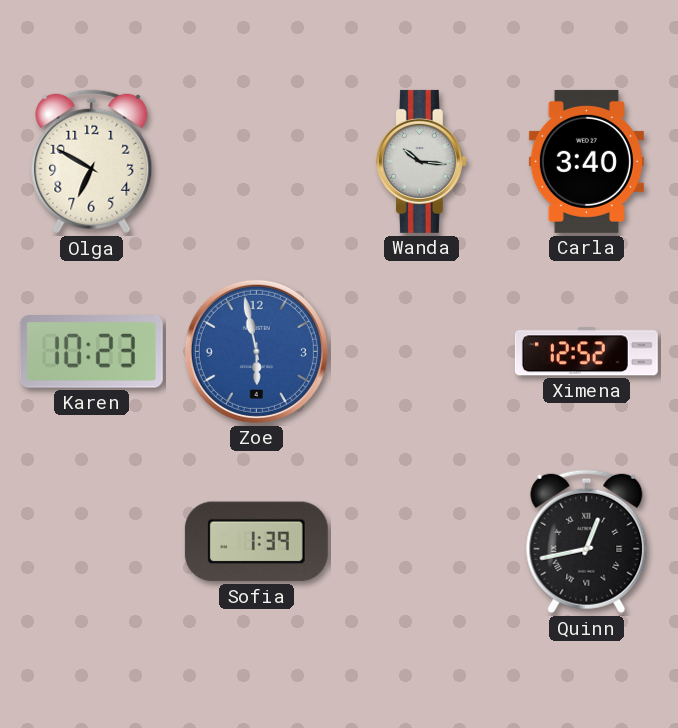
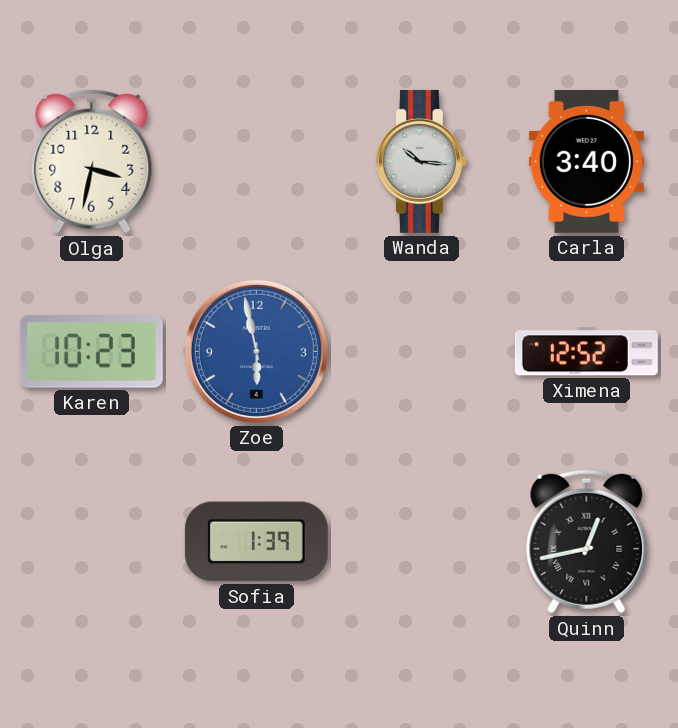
Olga: 6:50 -> 3:32
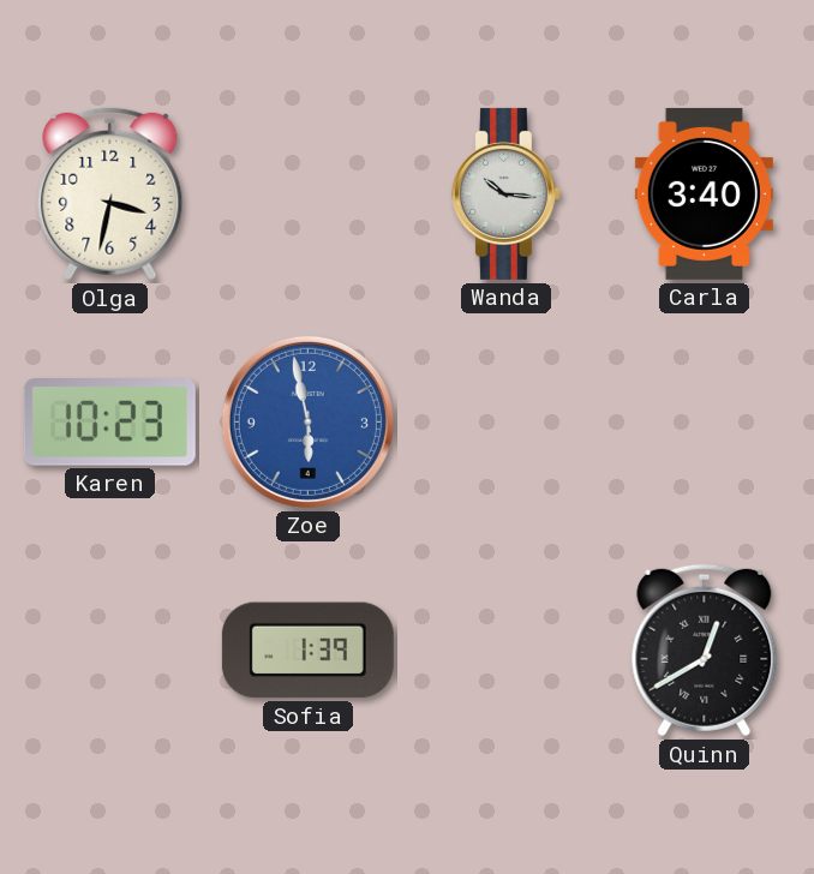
Ximena: 12:52 -> none
Quinn: 12:43 -> 12:40
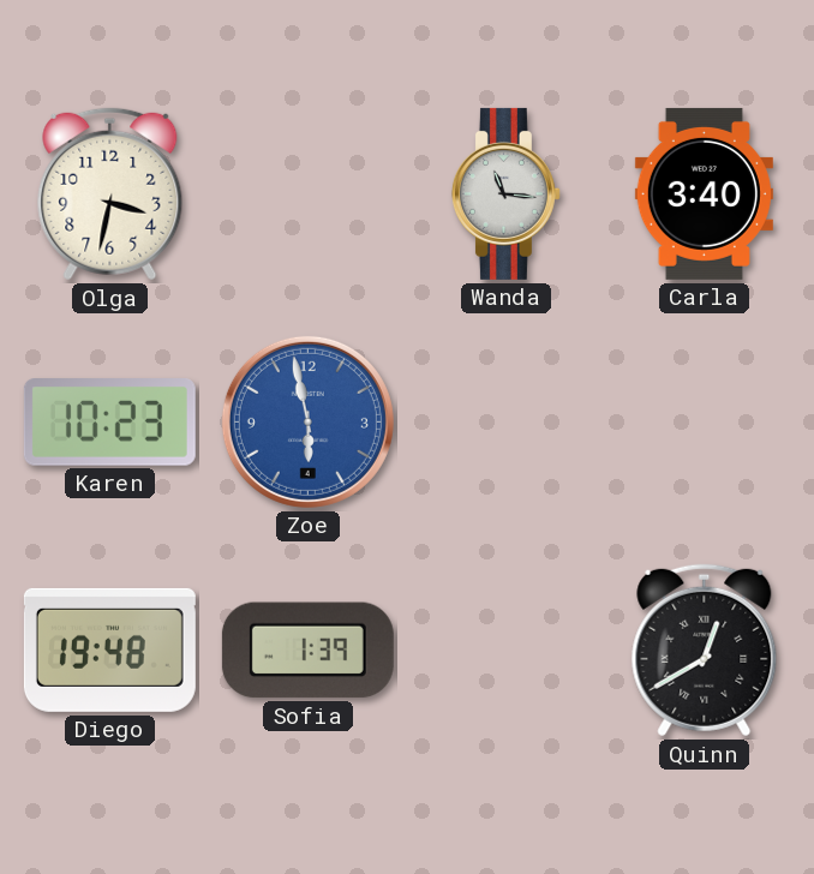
Wanda: 10:16 -> 11:16
Diego: none -> 19:48
